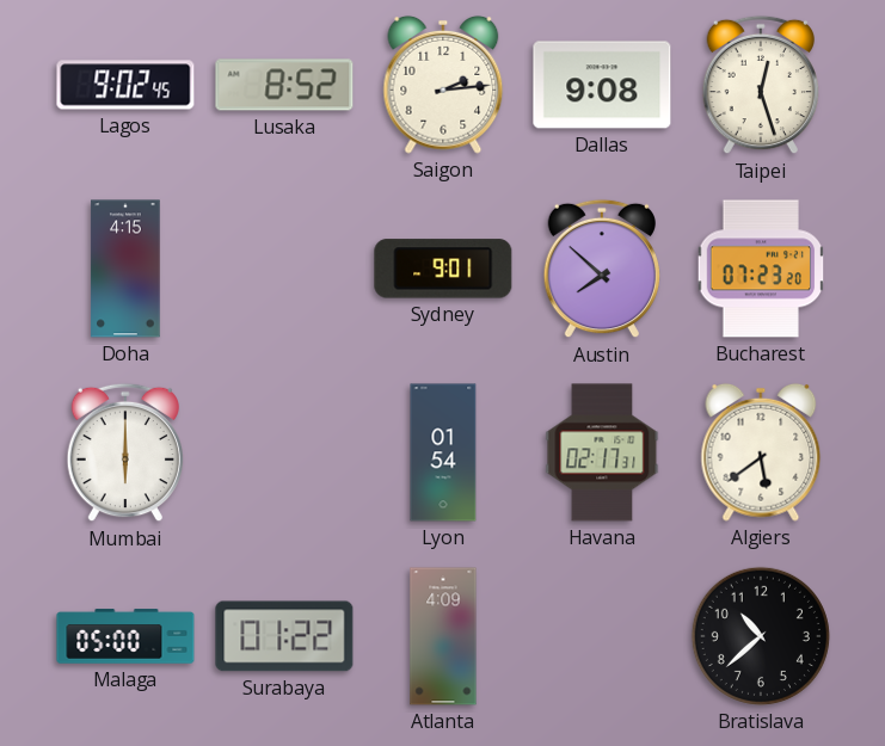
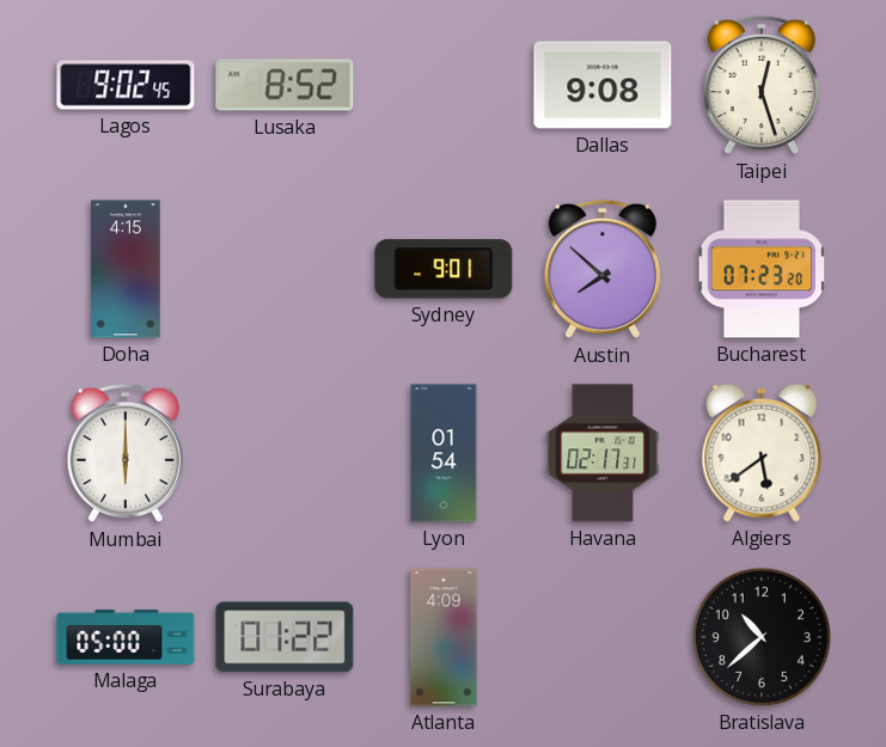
Saigon: 2:14 -> none
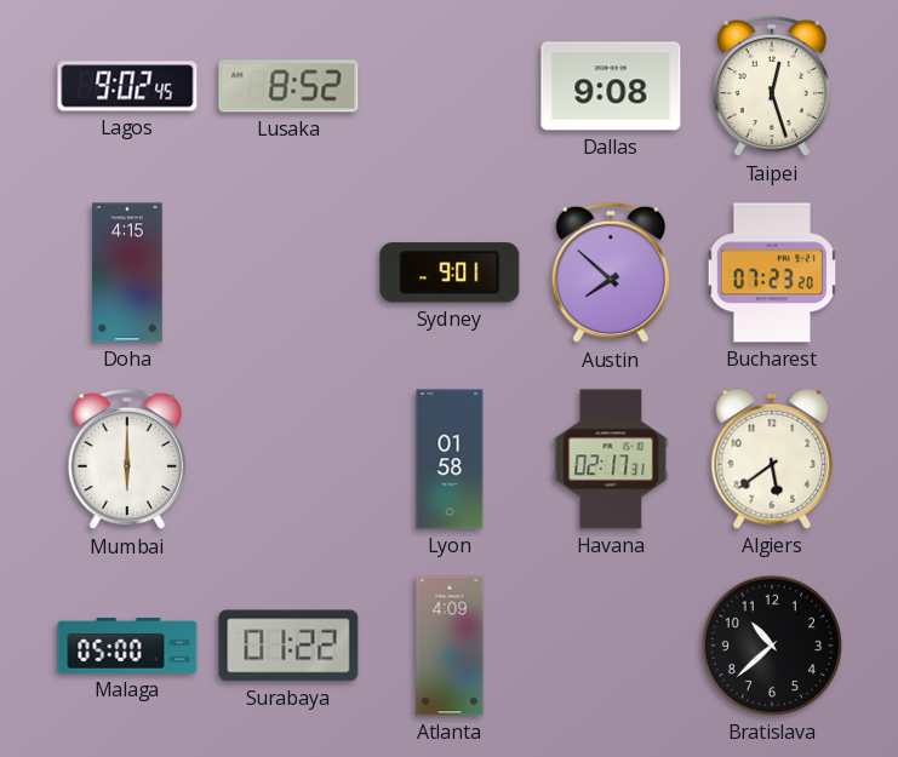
Lyon: 01:54 -> 01:58
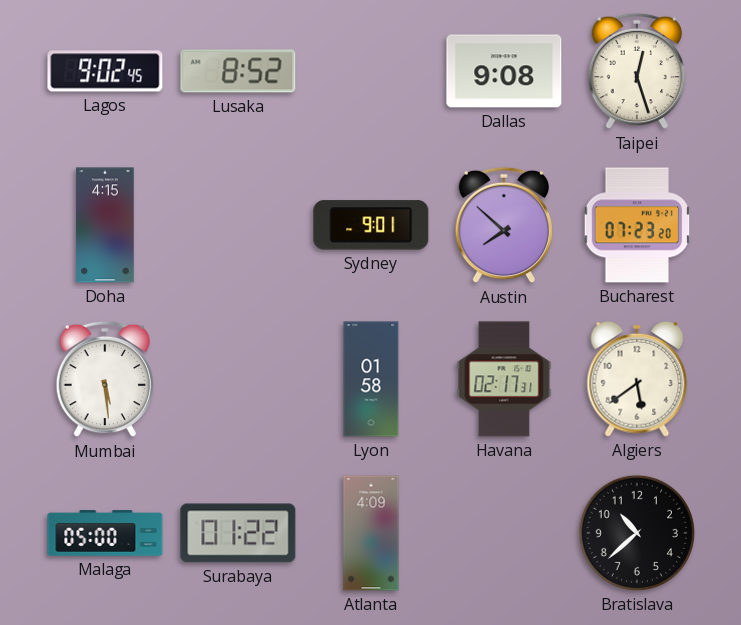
Mumbai: 6:00 -> 5:29
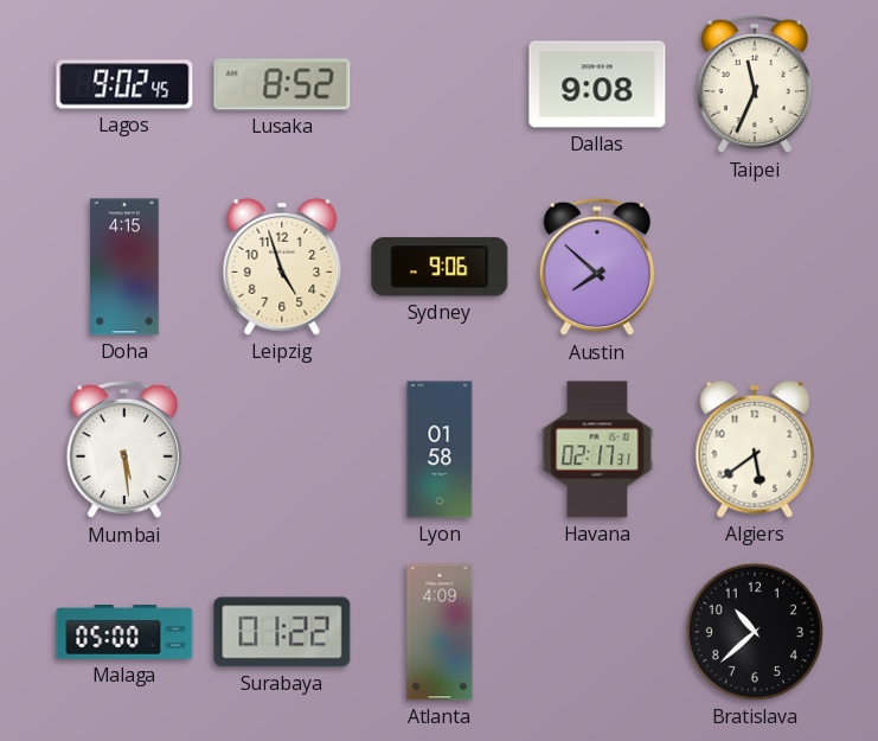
Taipei: 12:27 -> 11:34
Leipzig: none -> 4:57
Sydney: 9:01 -> 9:06
Bucharest: 07:23 -> none
